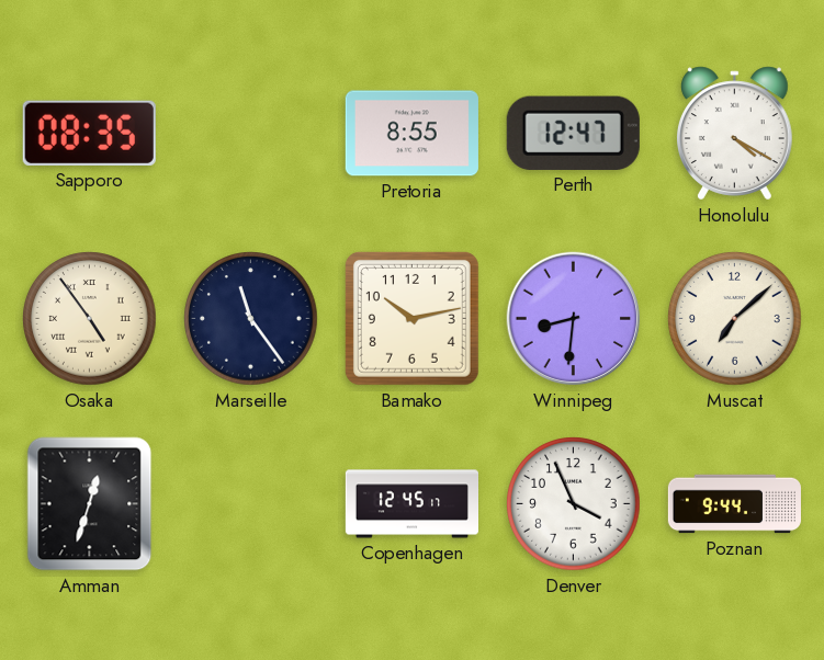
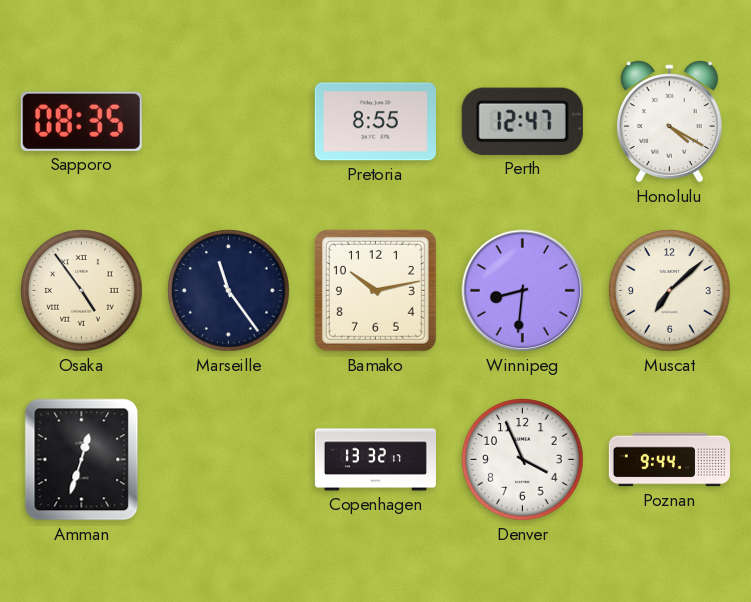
Copenhagen: 12:45 -> 13:32
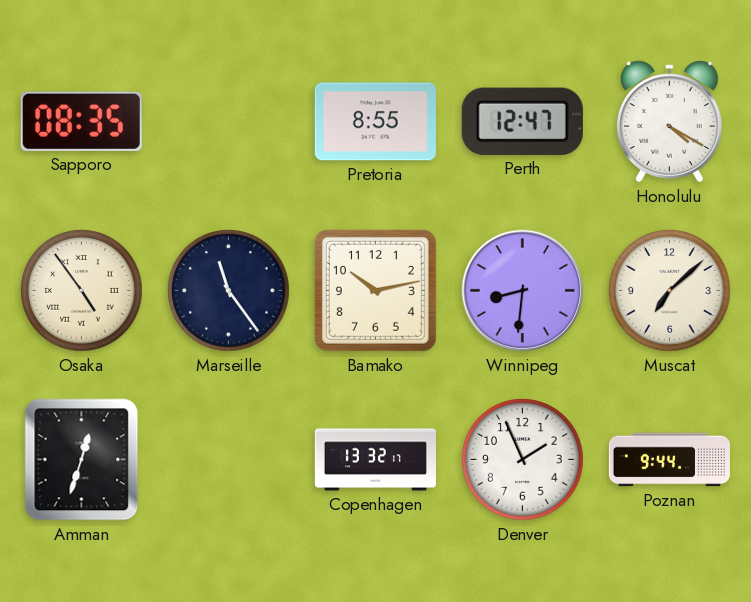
Denver: 3:56 -> 1:56
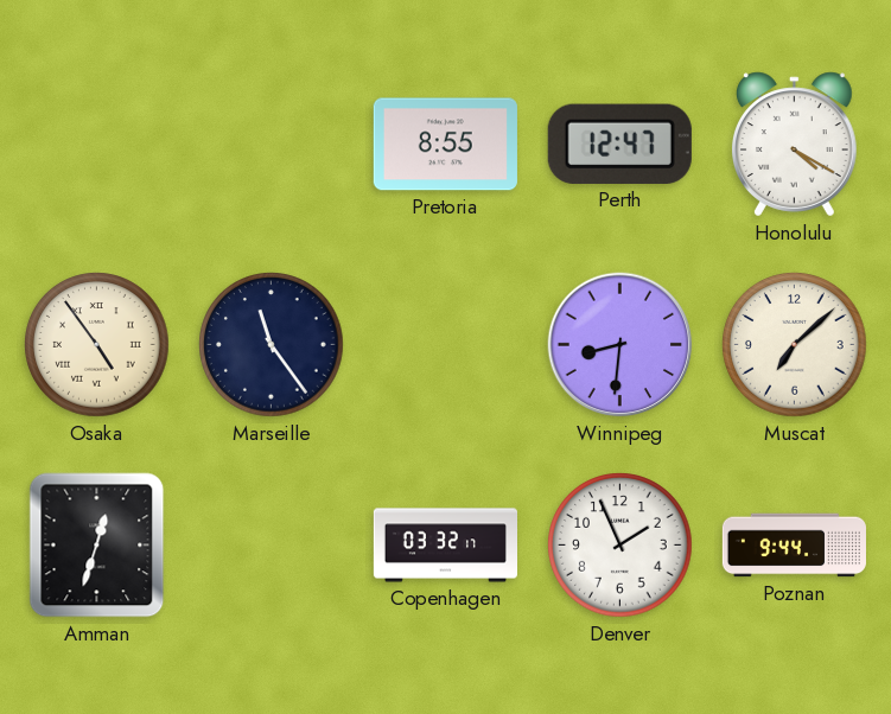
Sapporo: 08:35 -> none
Bamako: 10:13 -> none
Copenhagen: 13:32 -> 03:32
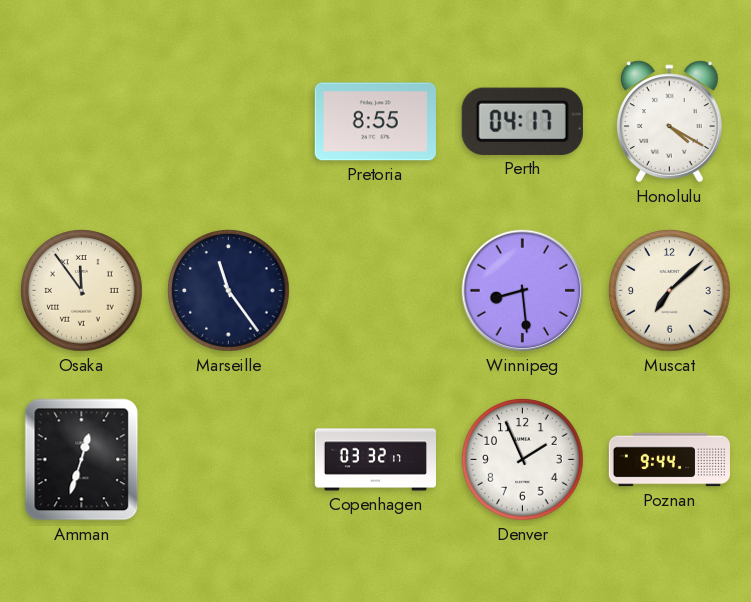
Perth: 12:47 -> 04:17
Osaka: 4:54 -> 11:54
Winnipeg: 8:31 -> 8:29
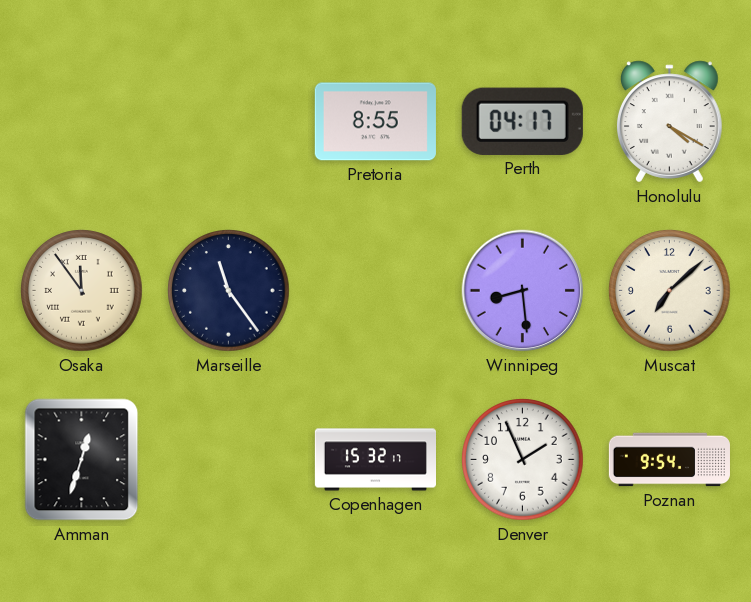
Copenhagen: 03:32 -> 15:32
Poznan: 9:44 -> 9:54
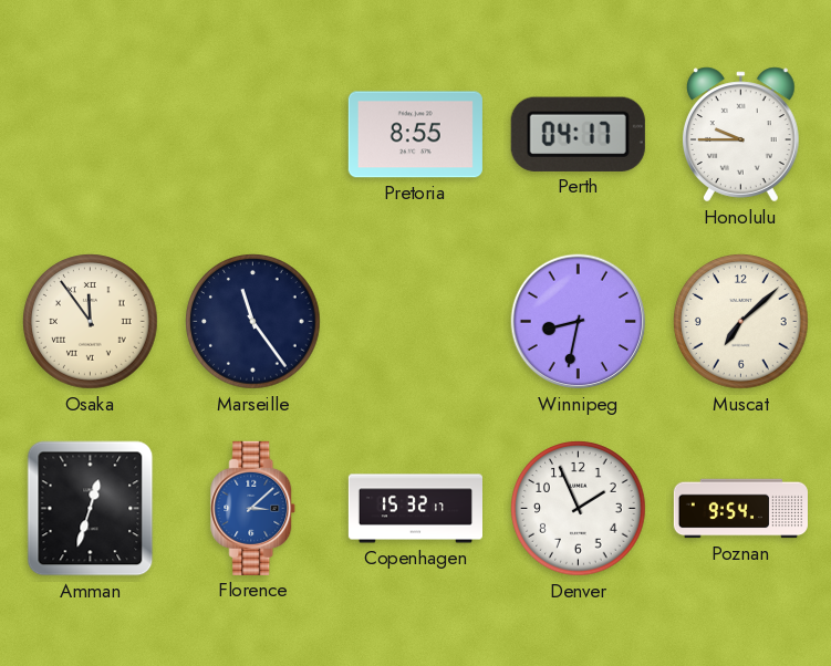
Honolulu: 4:20 -> 9:45
Winnipeg: 8:29 -> 8:32
Florence: none -> 3:08
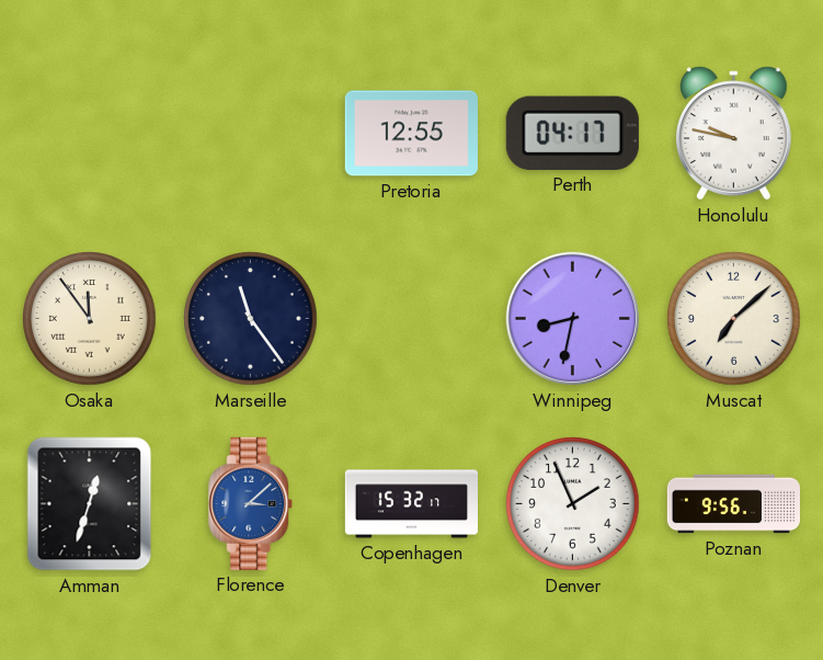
Pretoria: 8:55 -> 12:55
Honolulu: 9:45 -> 9:47
Poznan: 9:54 -> 9:56
